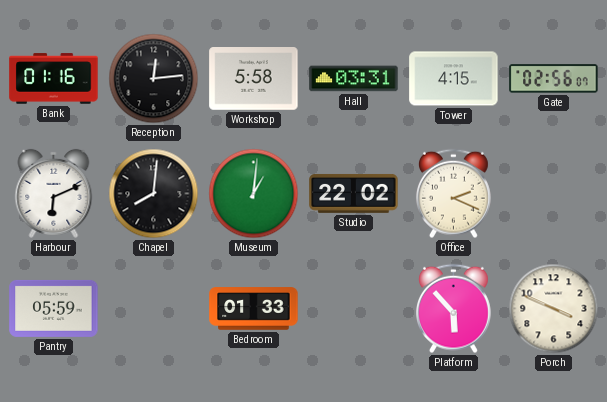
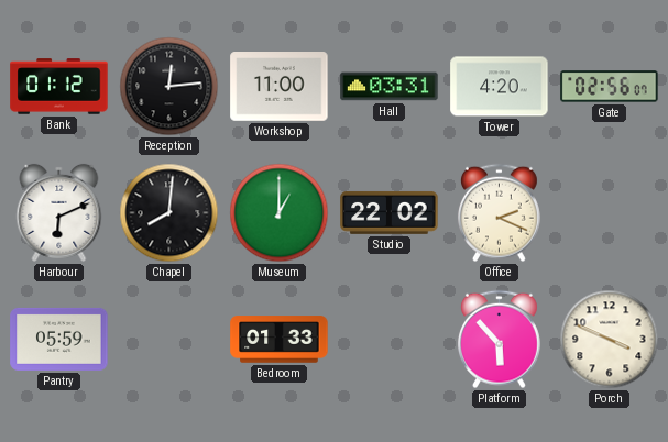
Bank: 01:16 -> 01:12
Workshop: 5:58 -> 11:00
Tower: 4:15 -> 4:20
Museum: 1:01 -> 1:00
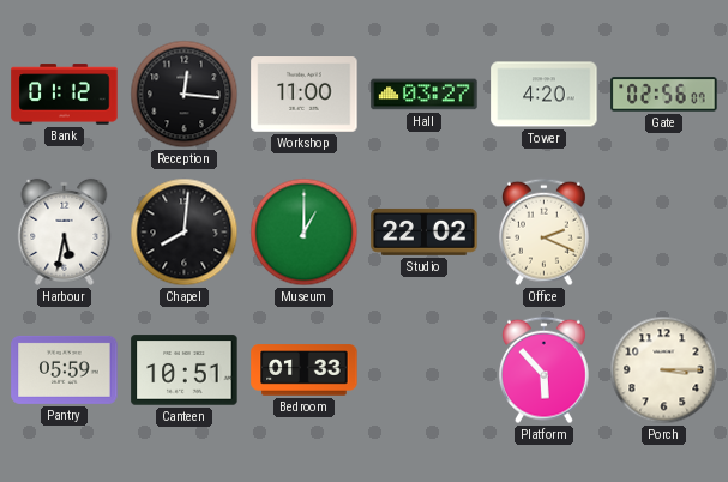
Reception: 12:14 -> 12:16
Hall: 03:31 -> 03:27
Harbour: 6:11 -> 5:32
Canteen: none -> 10:51
Porch: 3:49 -> 3:15
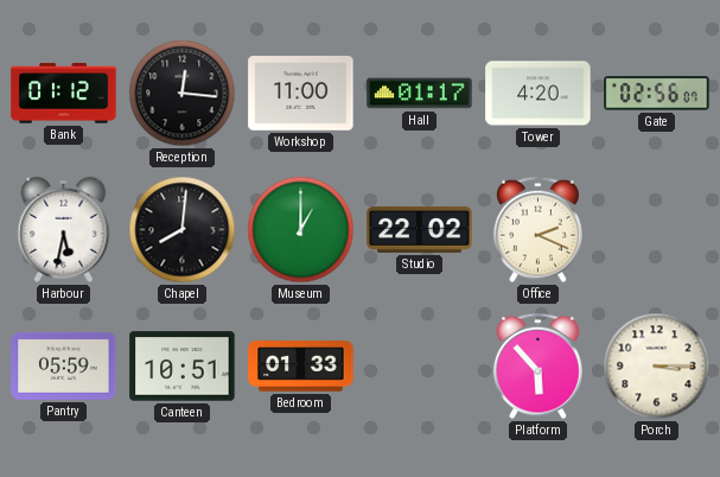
Hall: 03:27 -> 01:17
